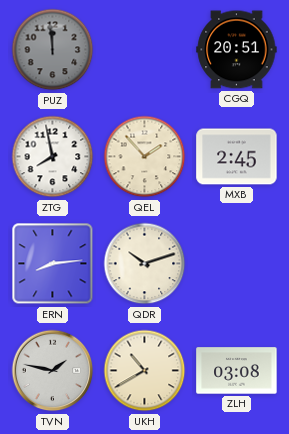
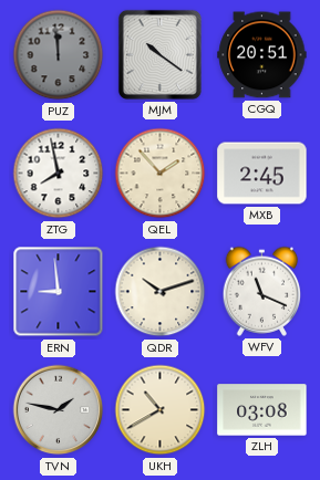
MJM: none -> 10:21
ERN: 8:14 -> 8:59
WFV: none -> 11:19
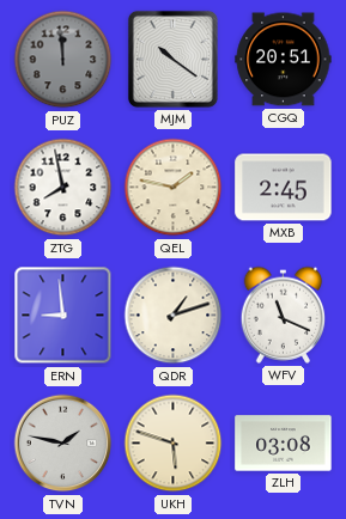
QEL: 1:53 -> 1:47
QDR: 10:12 -> 1:12
UKH: 10:40 -> 5:48
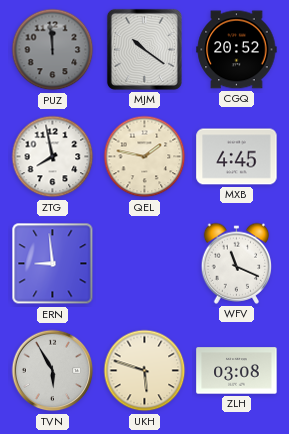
CGQ: 20:51 -> 20:52
MXB: 2:45 -> 4:45
QDR: 1:12 -> none
TVN: 1:47 -> 5:55
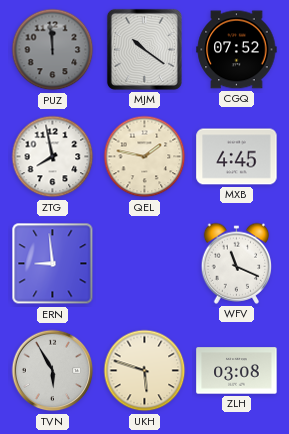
CGQ: 20:52 -> 07:52
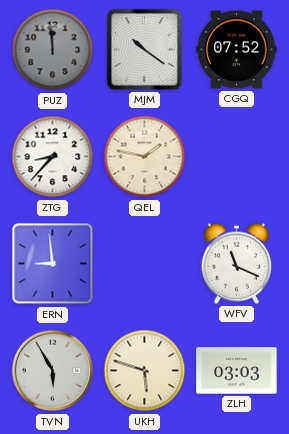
ZTG: 7:58 -> 8:37
MXB: 4:45 -> none
ZLH: 03:08 -> 03:03
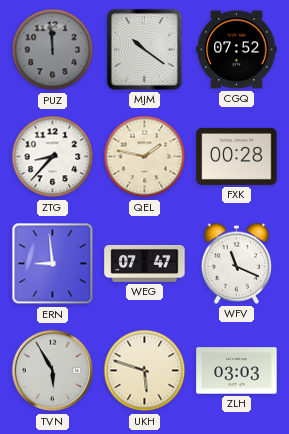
FXK: none -> 00:28
WEG: none -> 07:47
